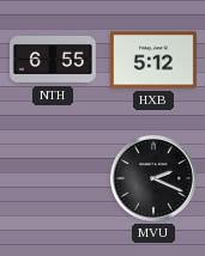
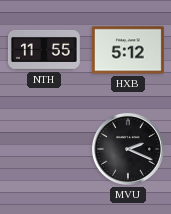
NTH: 6:55 -> 11:55
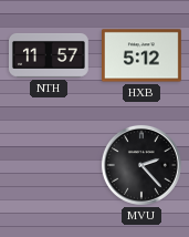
NTH: 11:55 -> 11:57
MVU: 2:19 -> 2:23
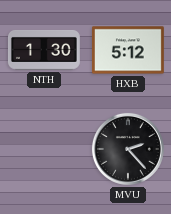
NTH: 11:57 -> 1:30
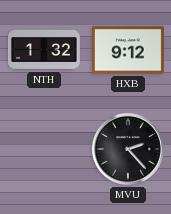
NTH: 1:30 -> 1:32
HXB: 5:12 -> 9:12
